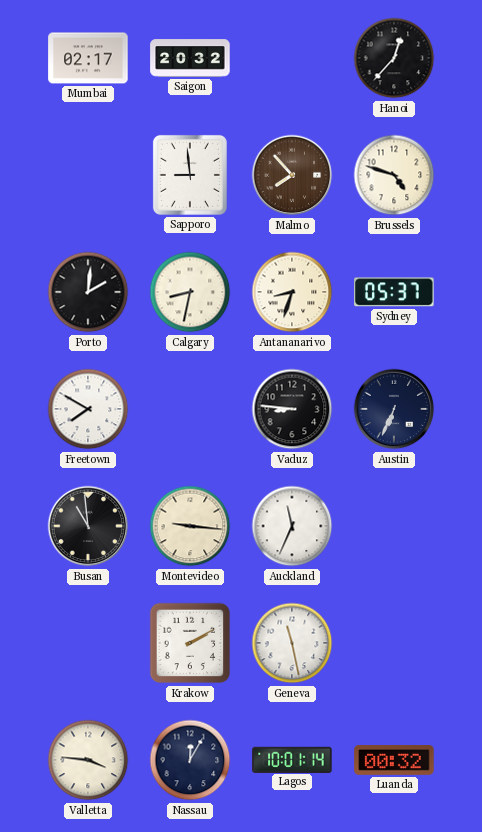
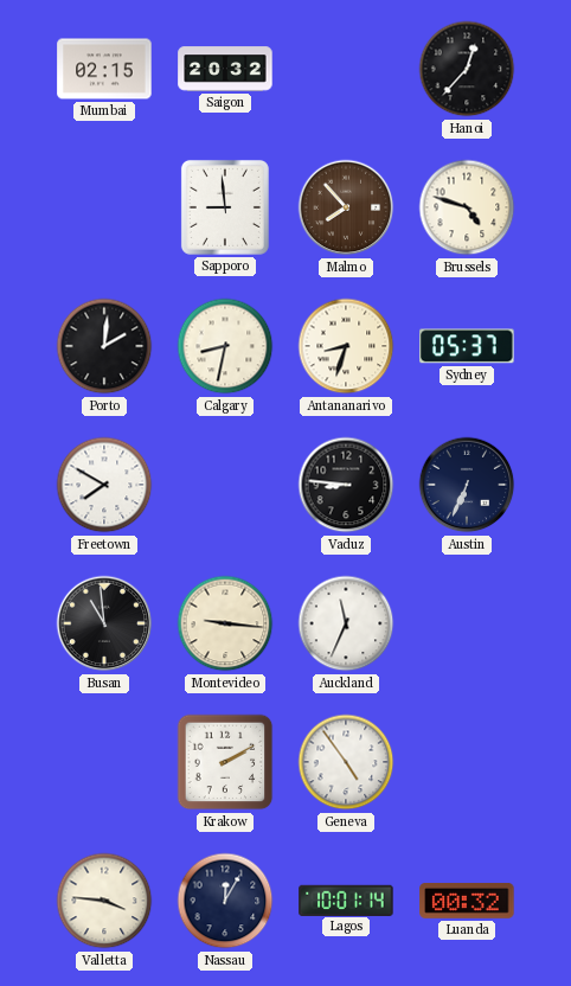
Mumbai: 02:17 -> 02:15
Geneva: 11:28 -> 4:54
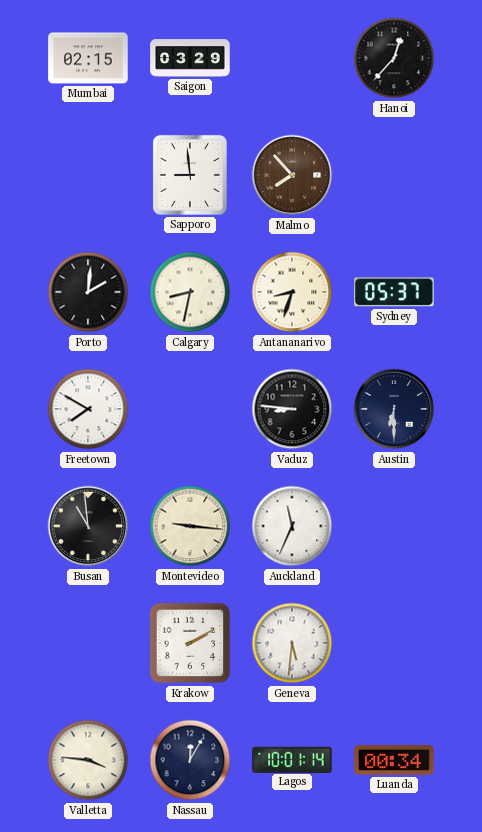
Saigon: 20:32 -> 03:29
Brussels: 4:48 -> none
Austin: 6:34 -> 6:30
Geneva: 4:54 -> 5:31
Luanda: 00:32 -> 00:34
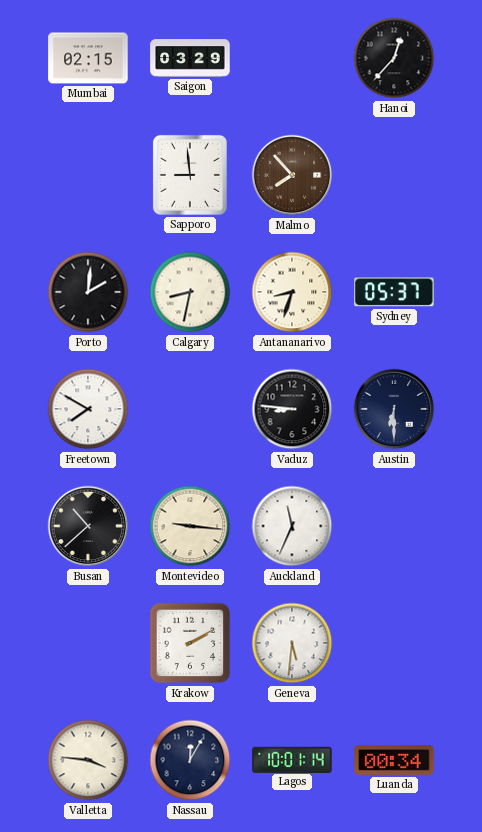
Busan: 10:59 -> 10:38
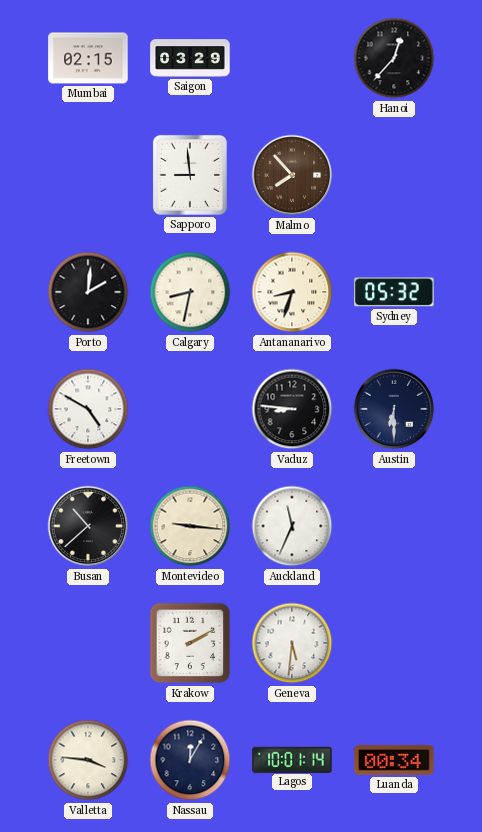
Sydney: 05:37 -> 05:32
Freetown: 7:50 -> 4:50
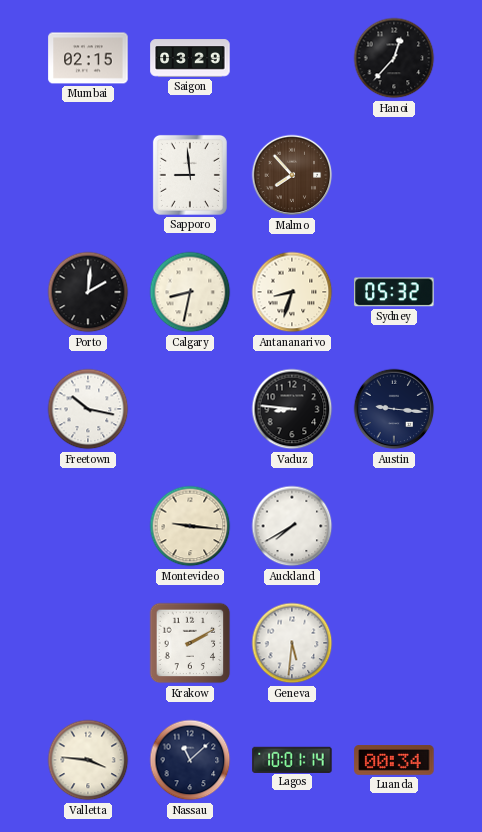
Freetown: 4:50 -> 10:17
Austin: 6:30 -> 9:16
Busan: 10:38 -> none
Auckland: 11:34 -> 7:40
Nassau: 12:05 -> 11:08
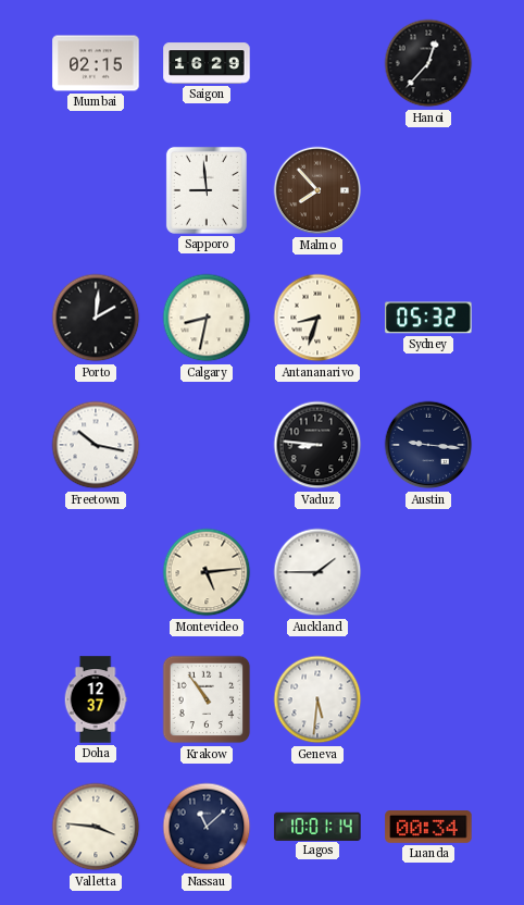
Saigon: 03:29 -> 16:29
Montevideo: 9:16 -> 5:14
Auckland: 7:40 -> 1:45
Doha: none -> 12:37
Krakow: 2:10 -> 10:54
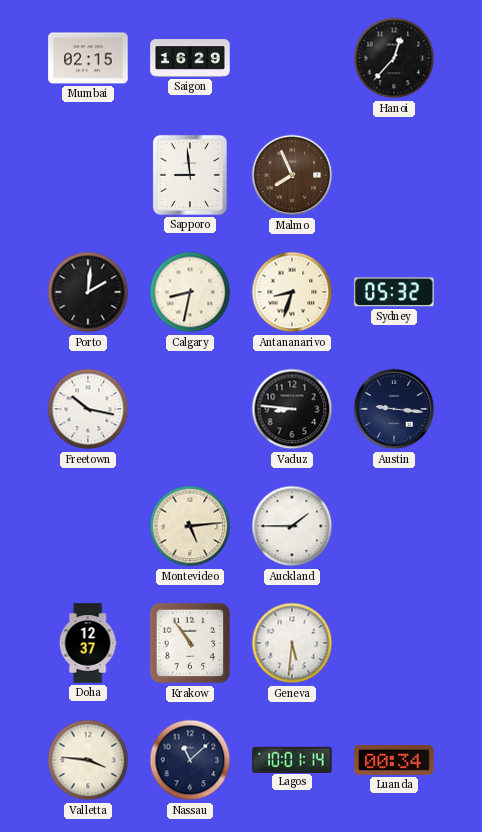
Malmo: 7:53 -> 7:56
